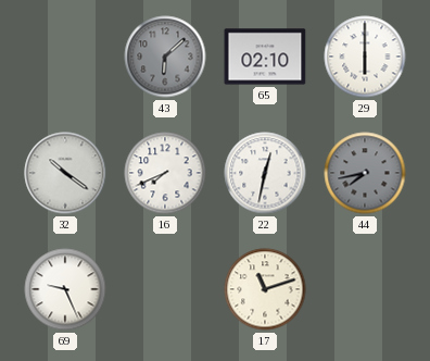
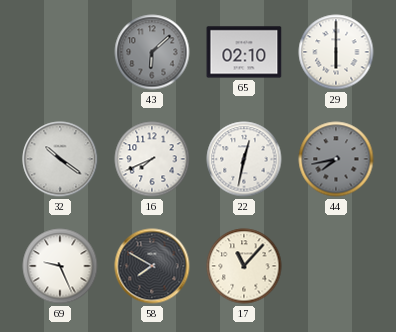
58: none -> 7:50
17: 11:12 -> 11:07
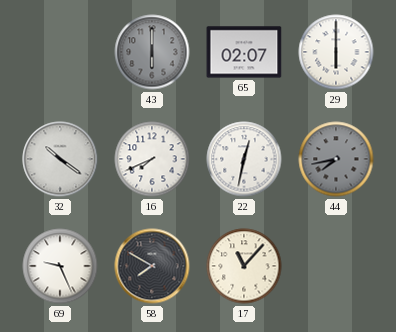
43: 6:08 -> 6:00
65: 02:10 -> 02:07
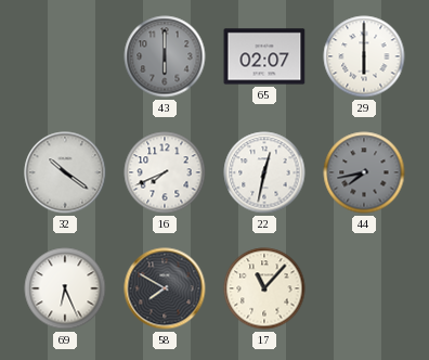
69: 9:26 -> 6:26
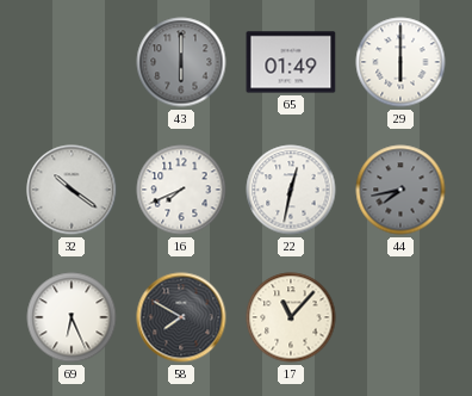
65: 02:07 -> 01:49
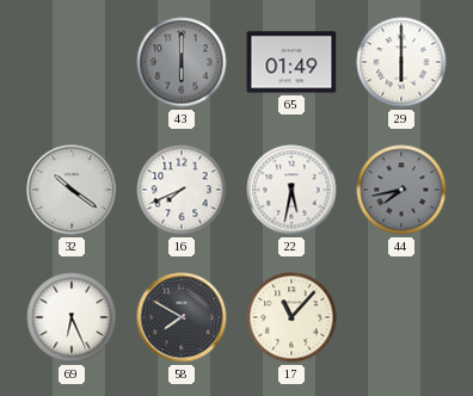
22: 12:32 -> 5:32
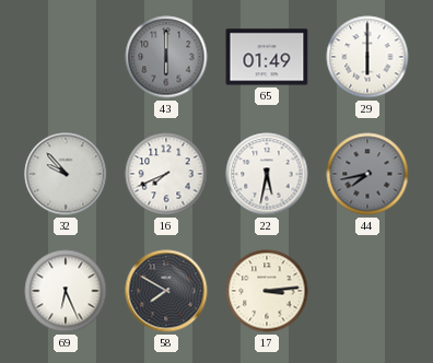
32: 10:21 -> 9:53
17: 11:07 -> 3:14
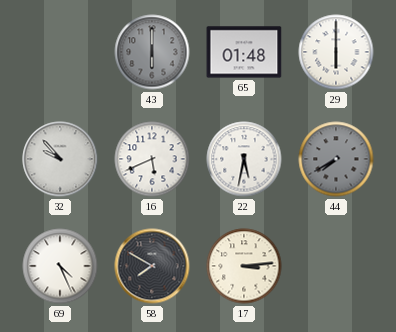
65: 01:49 -> 01:48
16: 7:41 -> 5:41
44: 7:43 -> 7:40
69: 6:26 -> 4:26
